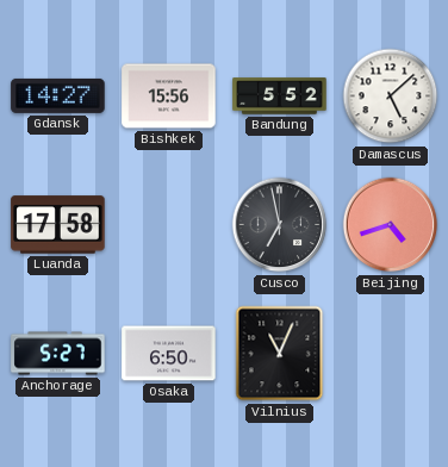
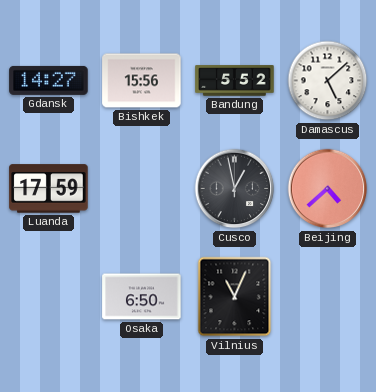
Luanda: 17:58 -> 17:59
Cusco: 6:58 -> 12:58
Beijing: 4:42 -> 4:38
Anchorage: 5:27 -> none
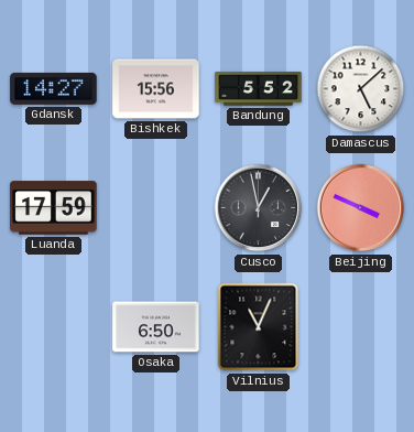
Beijing: 4:38 -> 3:49
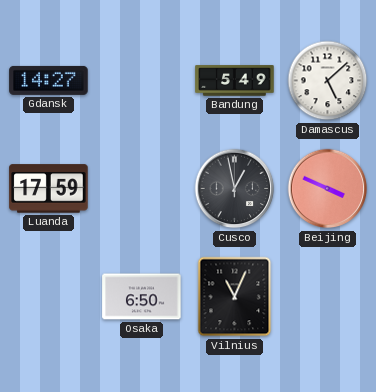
Bishkek: 15:56 -> none
Bandung: 5:52 -> 5:49
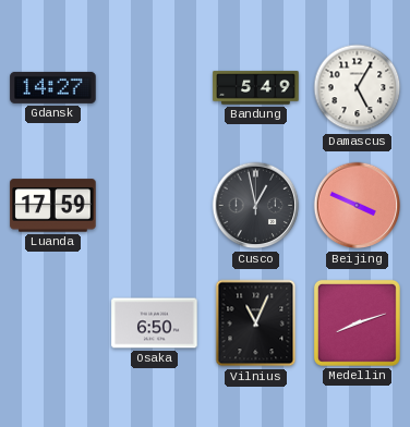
Damascus: 5:08 -> 5:05
Medellin: none -> 8:12
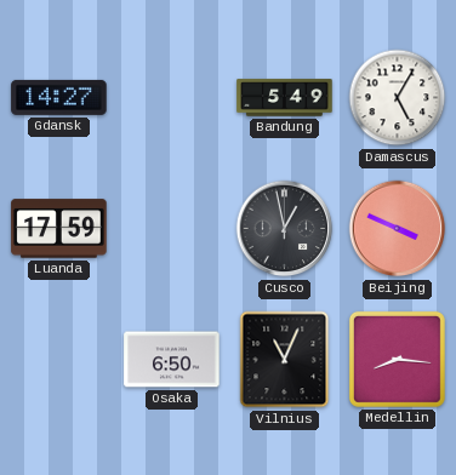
Medellin: 8:12 -> 8:16
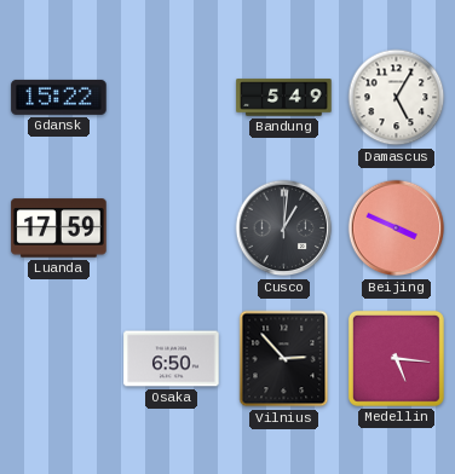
Gdansk: 14:27 -> 15:22
Cusco: 12:58 -> 1:01
Vilnius: 11:04 -> 2:53
Medellin: 8:16 -> 5:16
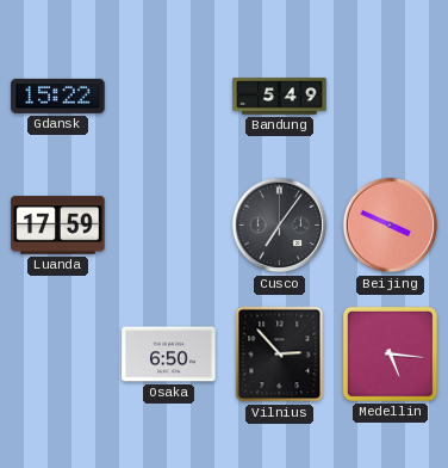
Damascus: 5:05 -> none
Cusco: 1:01 -> 7:06
